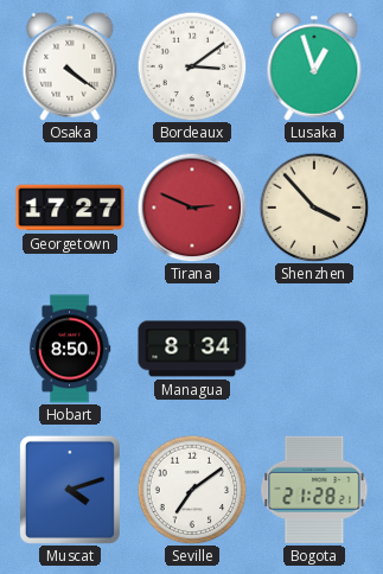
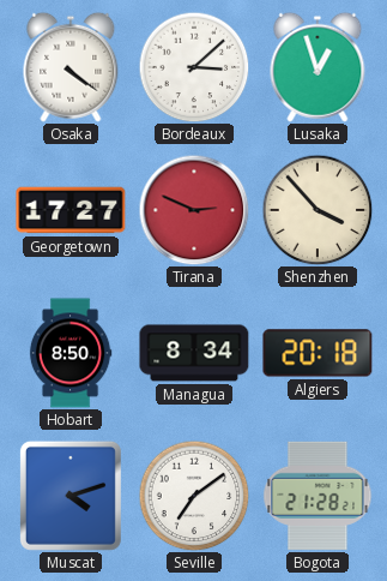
Bordeaux: 3:09 -> 3:08
Algiers: none -> 20:18
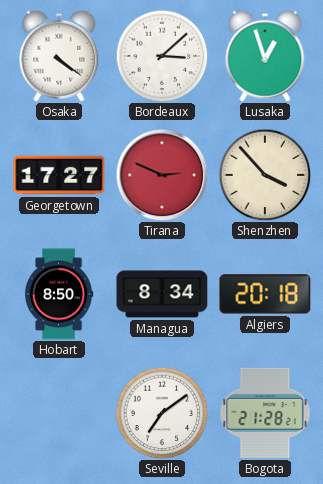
Muscat: 4:12 -> none
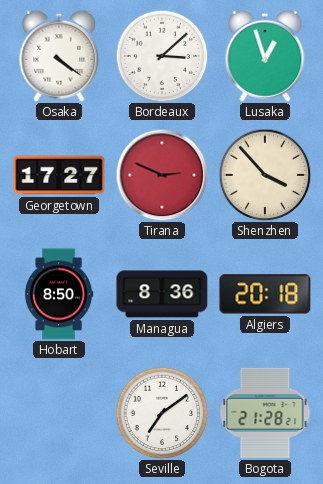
Managua: 8:34 -> 8:36
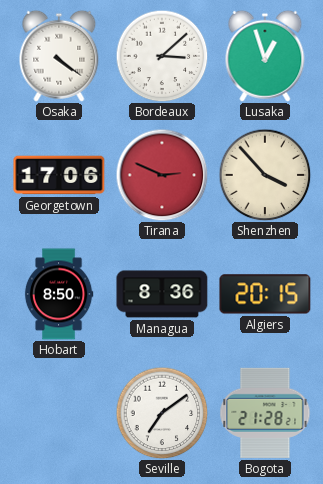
Georgetown: 17:27 -> 17:06
Algiers: 20:18 -> 20:15
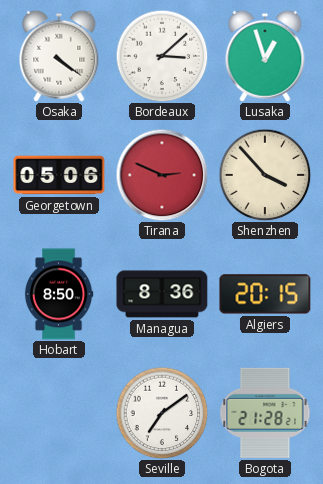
Georgetown: 17:06 -> 05:06
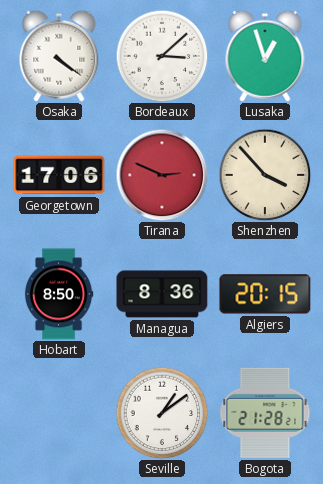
Georgetown: 05:06 -> 17:06
Seville: 7:09 -> 1:09
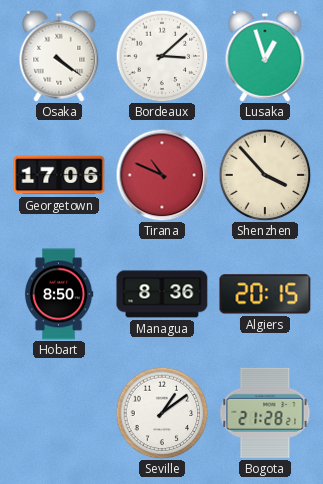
Tirana: 2:49 -> 10:49
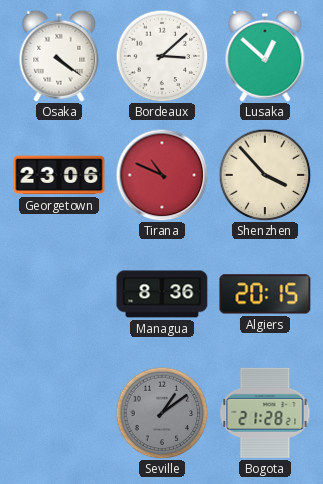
Lusaka: 12:57 -> 12:52
Georgetown: 17:06 -> 23:06
Hobart: 8:50 -> none
Seville dial: white -> grey
